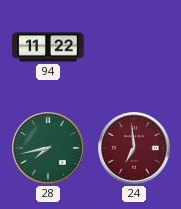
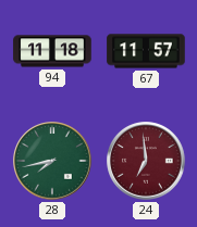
94: 11:22 -> 11:18
67: none -> 11:57
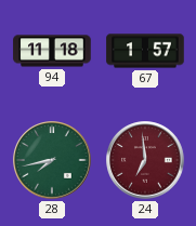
67: 11:57 -> 1:57
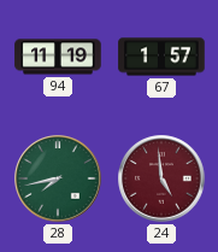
94: 11:18 -> 11:19
24: 6:59 -> 4:59
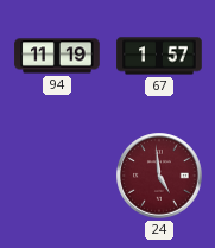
28: 7:43 -> none
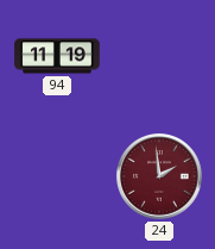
67: 1:57 -> none
24: 4:59 -> 1:59
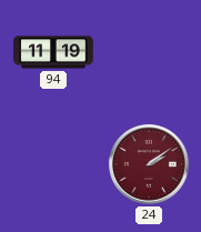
24: 1:59 -> 2:09
